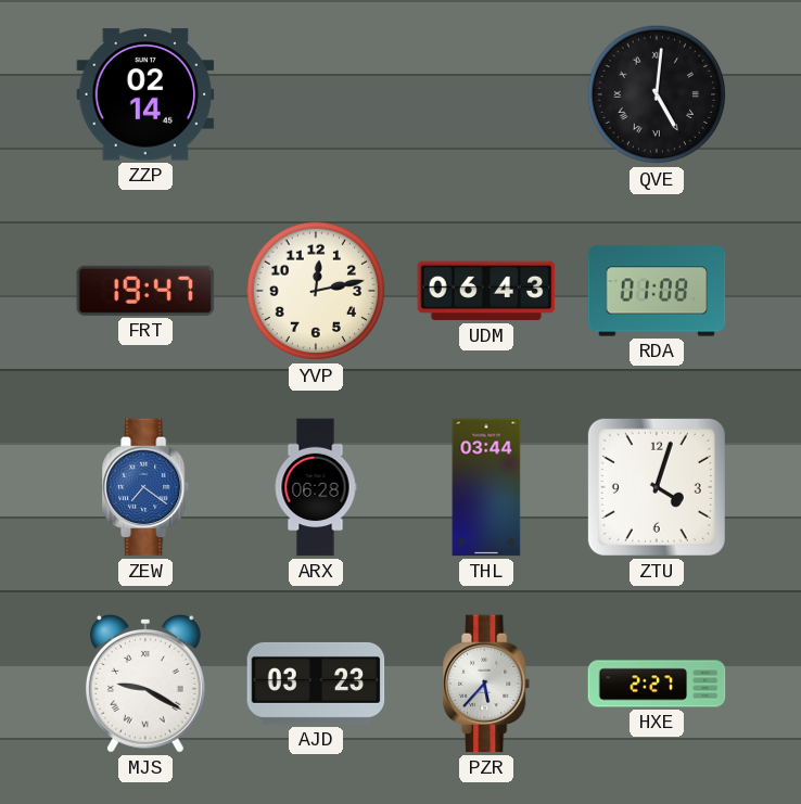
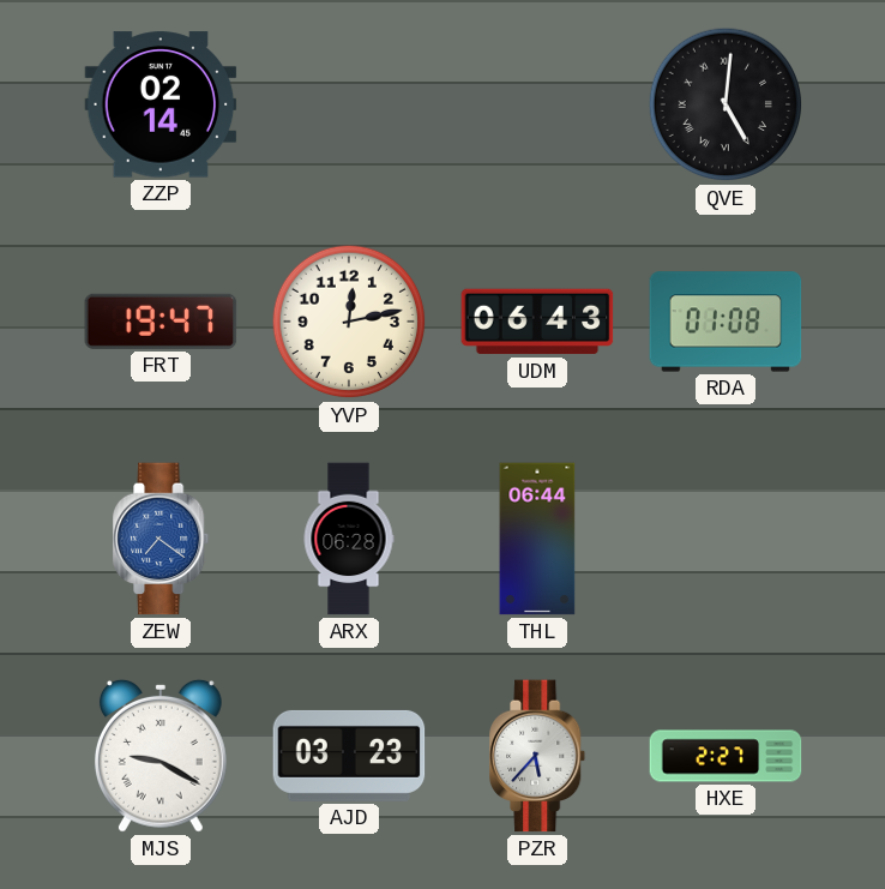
THL: 03:44 -> 06:44
ZTU: 4:03 -> none
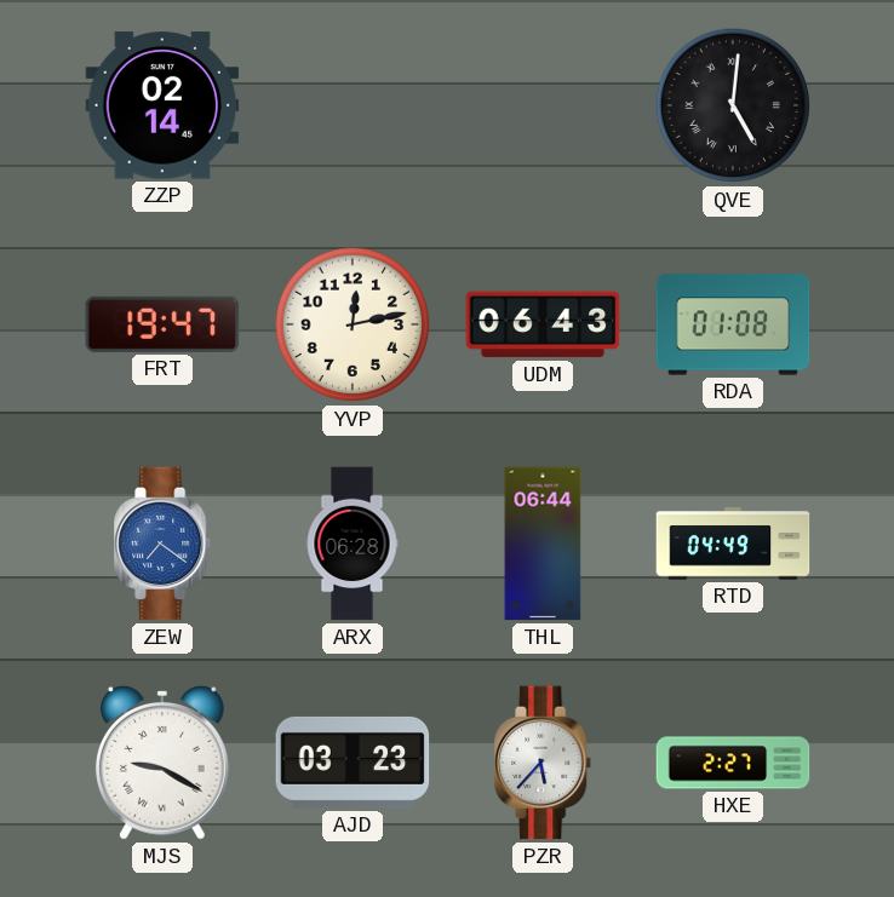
RTD: none -> 04:49
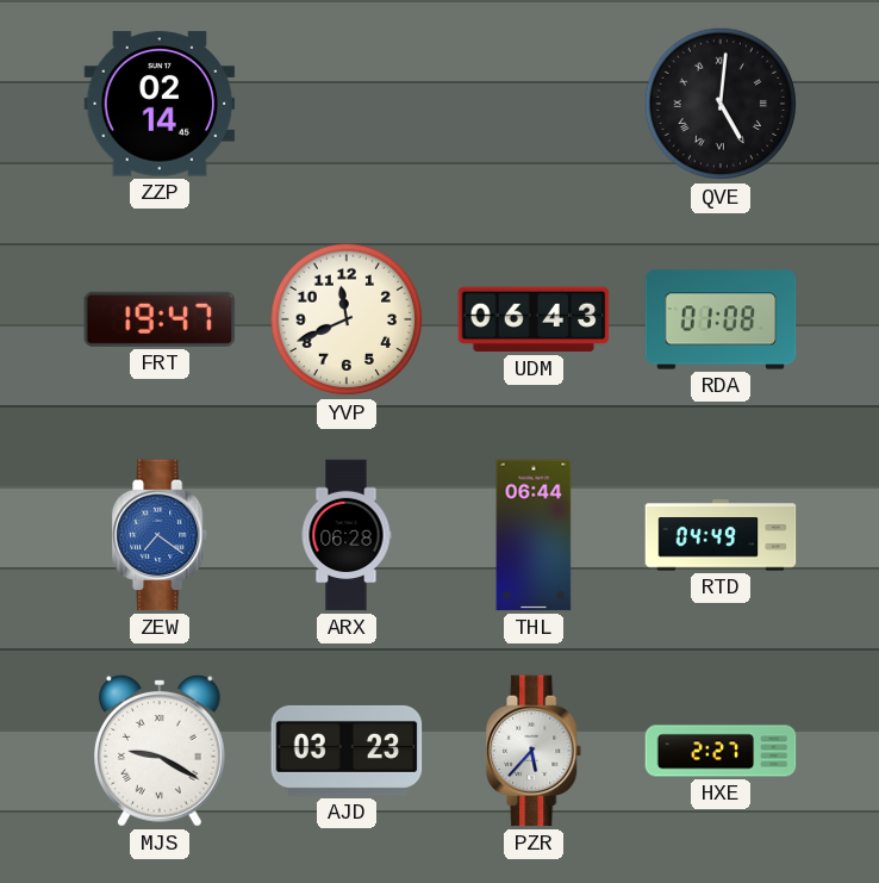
YVP: 12:13 -> 11:41
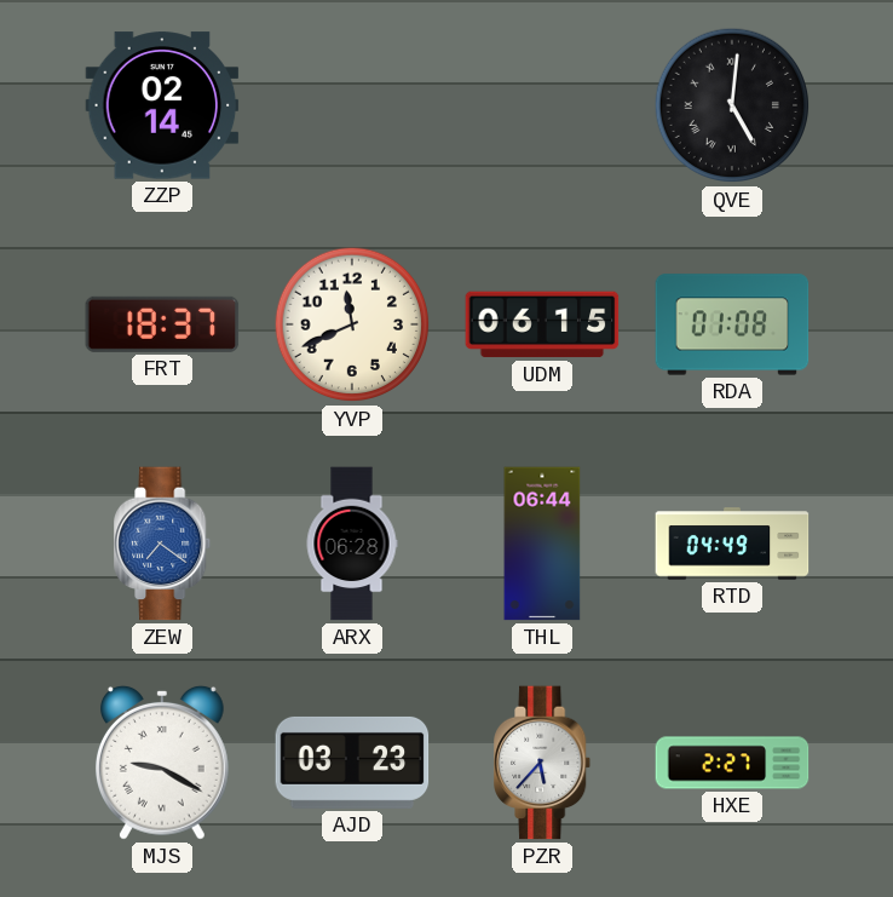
FRT: 19:47 -> 18:37
UDM: 06:43 -> 06:15
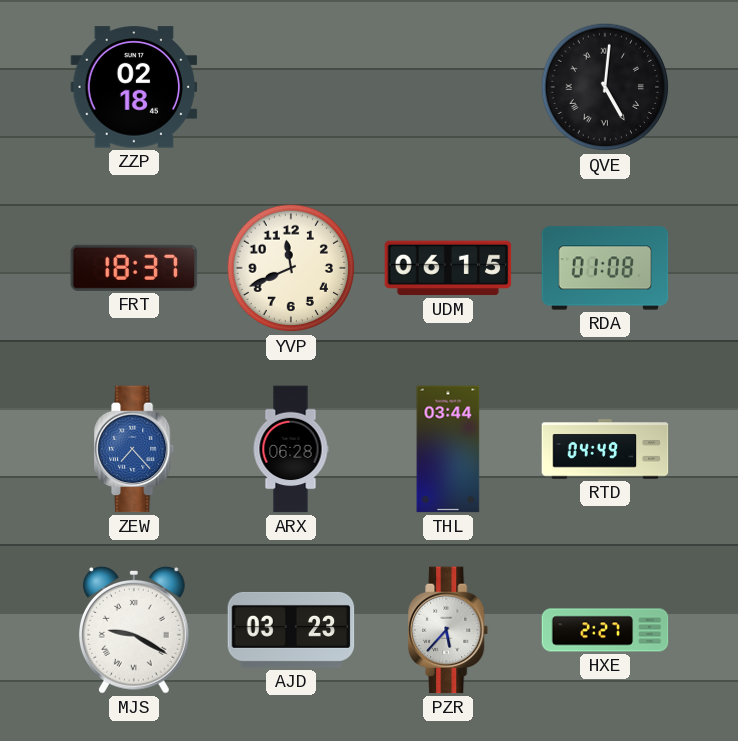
ZZP: 02:14 -> 02:18
ZEW: 7:21 -> 7:23
THL: 06:44 -> 03:44
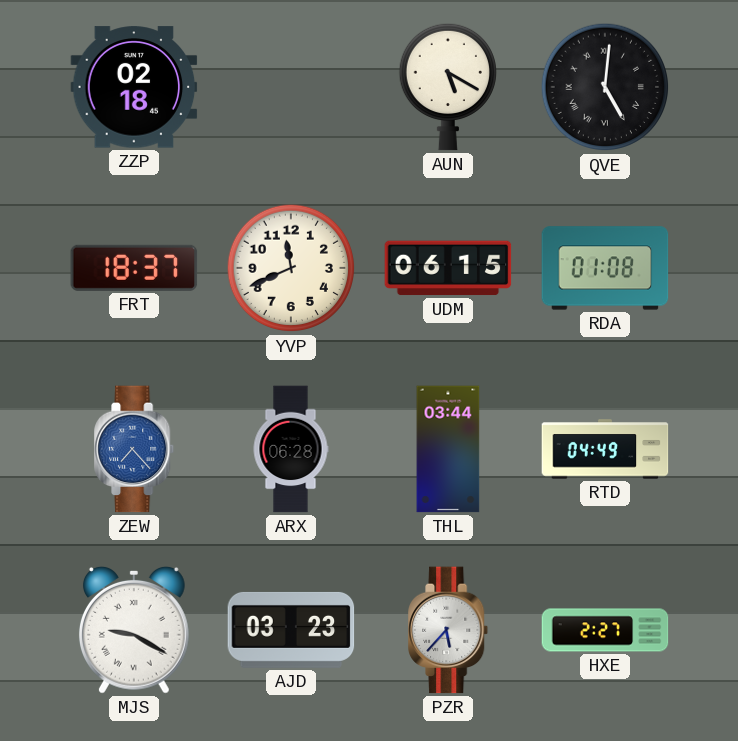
AUN: none -> 5:20
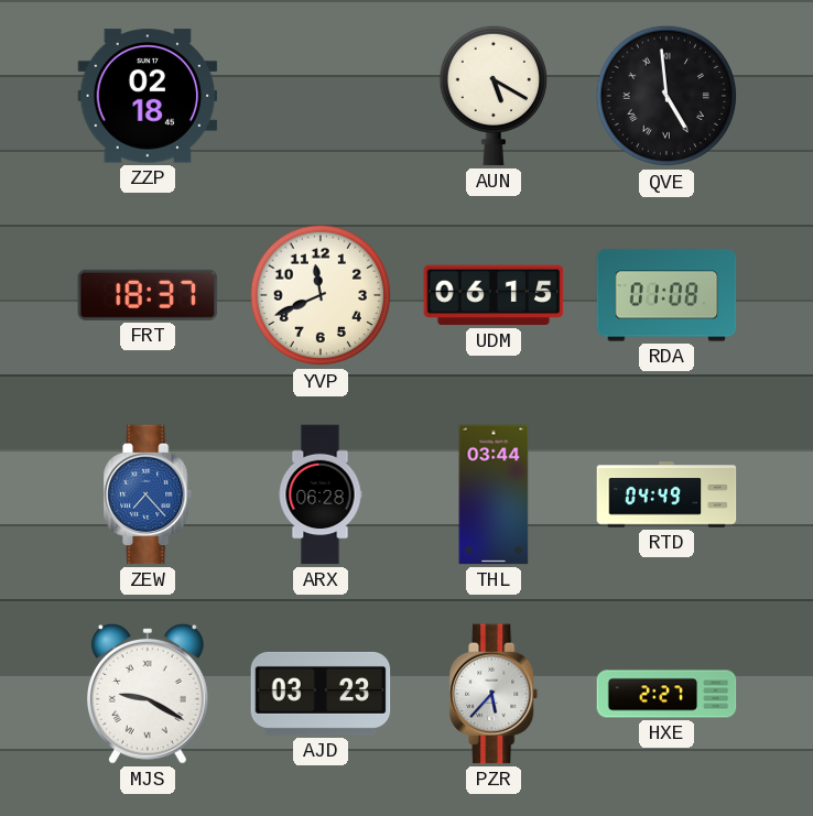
QVE: 5:01 -> 4:59
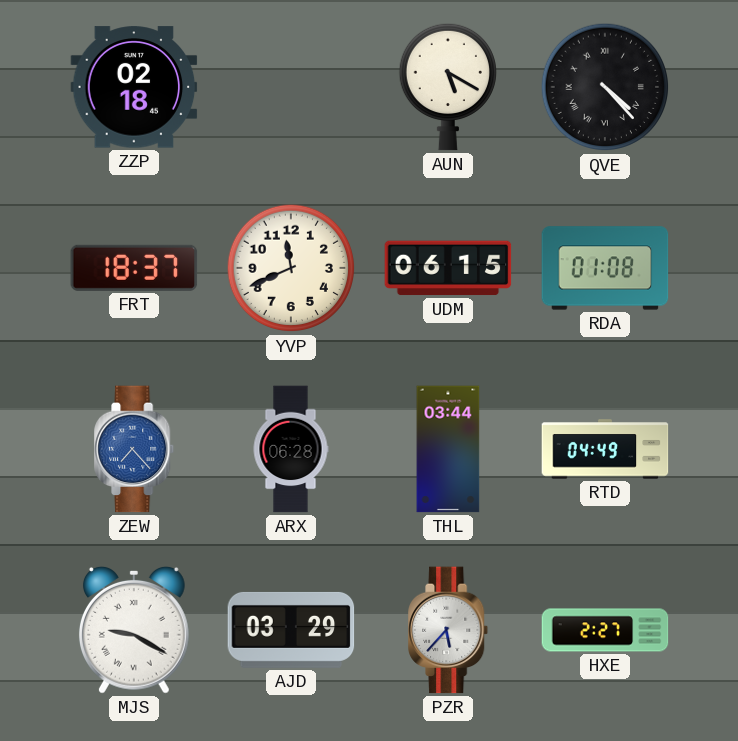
QVE: 4:59 -> 4:23
AJD: 03:23 -> 03:29
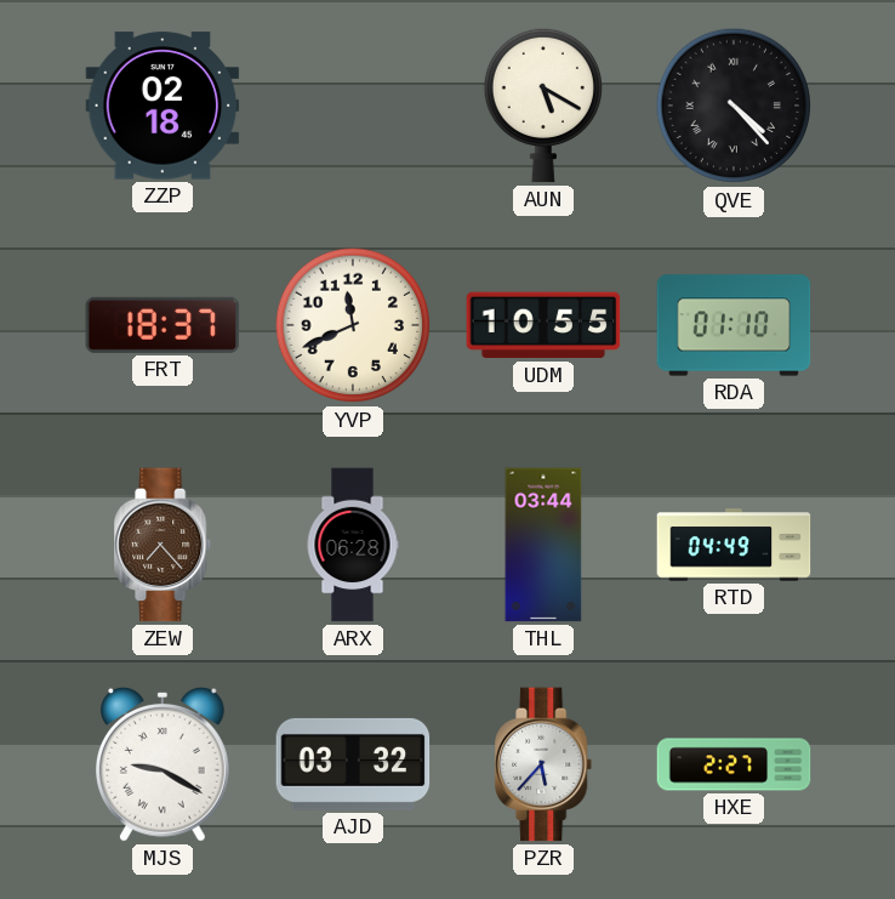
UDM: 06:15 -> 10:55
RDA: 01:08 -> 01:10
ZEW dial: blue -> brown
AJD: 03:29 -> 03:32
